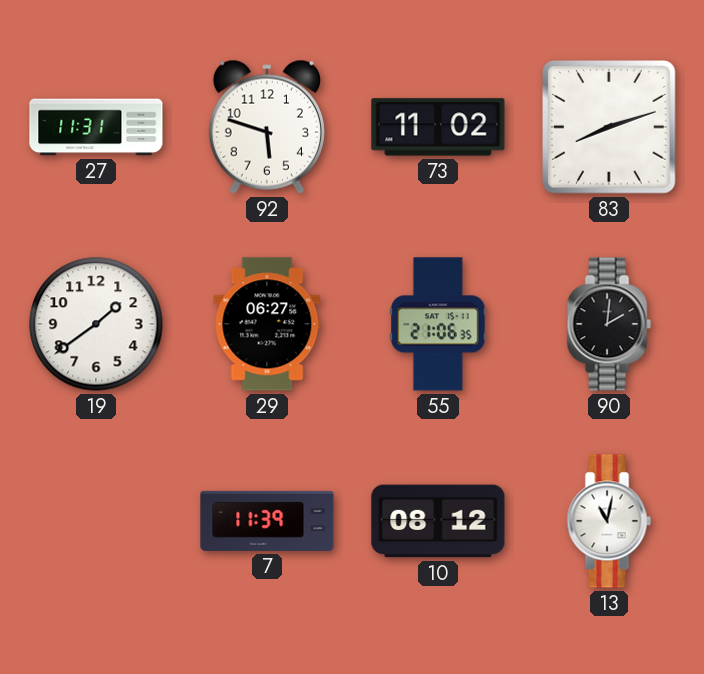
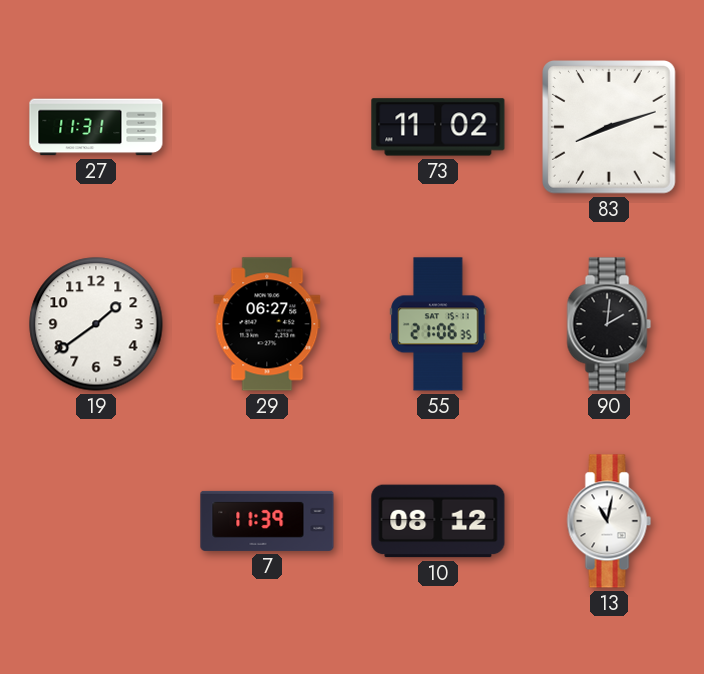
92: 5:48 -> none
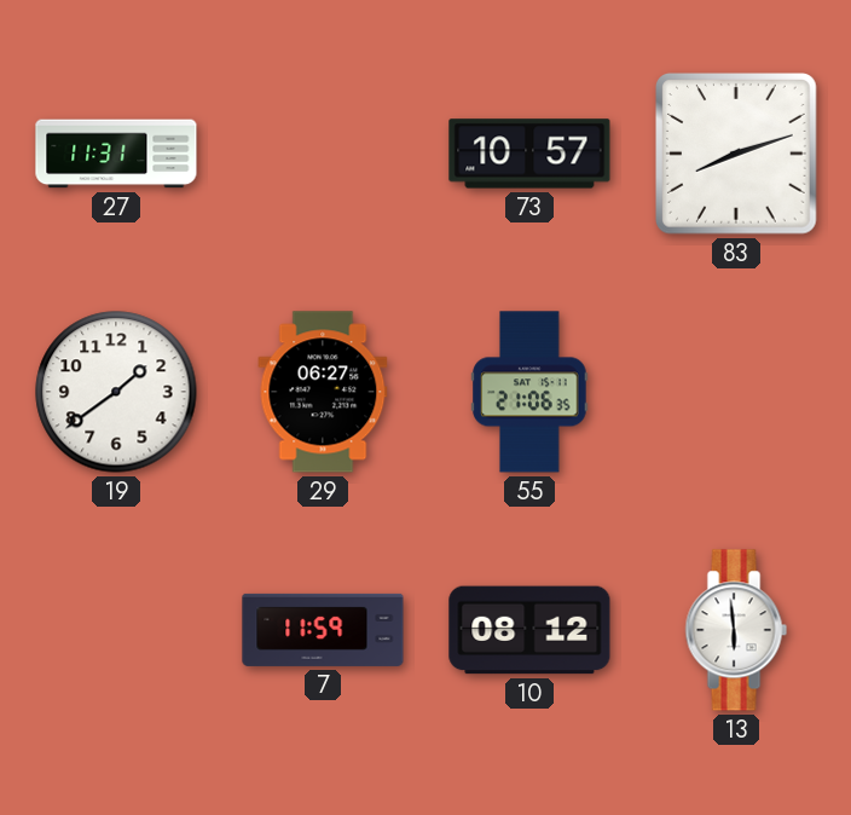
73: 11:02 -> 10:57
90: 2:01 -> none
7: 11:39 -> 11:59
13: 11:02 -> 5:59
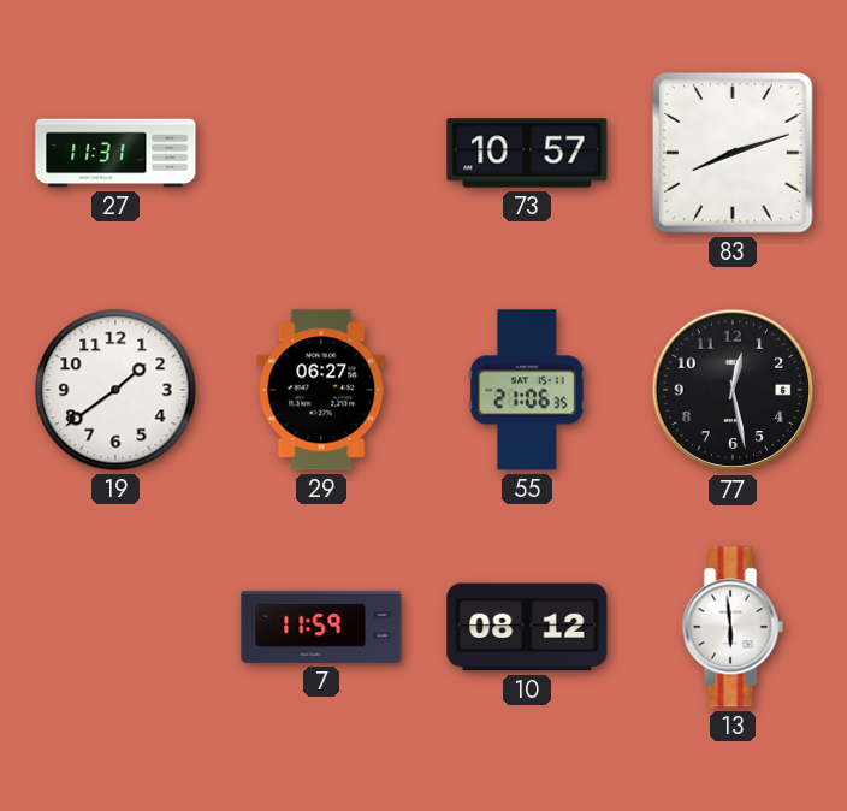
77: none -> 12:28
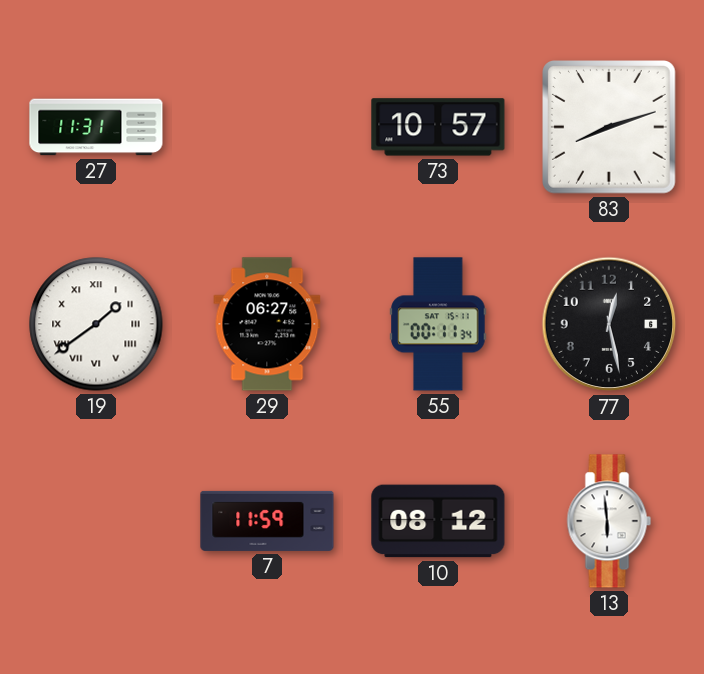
19 numerals: Arabic -> Roman
55: 21:06 -> 00:11
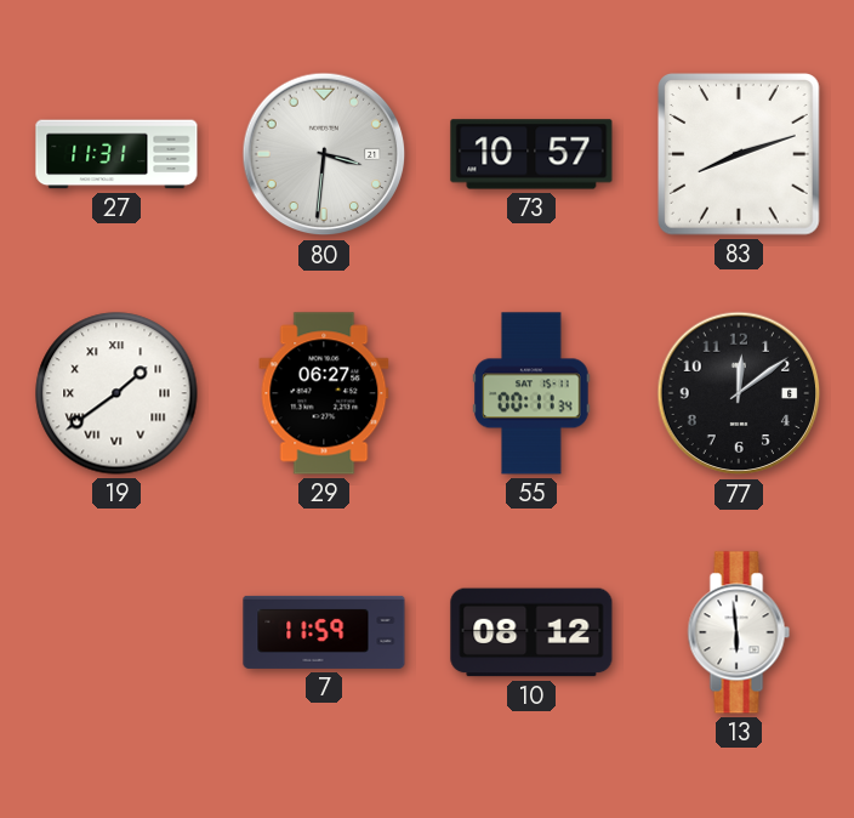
80: none -> 3:31
77: 12:28 -> 12:09
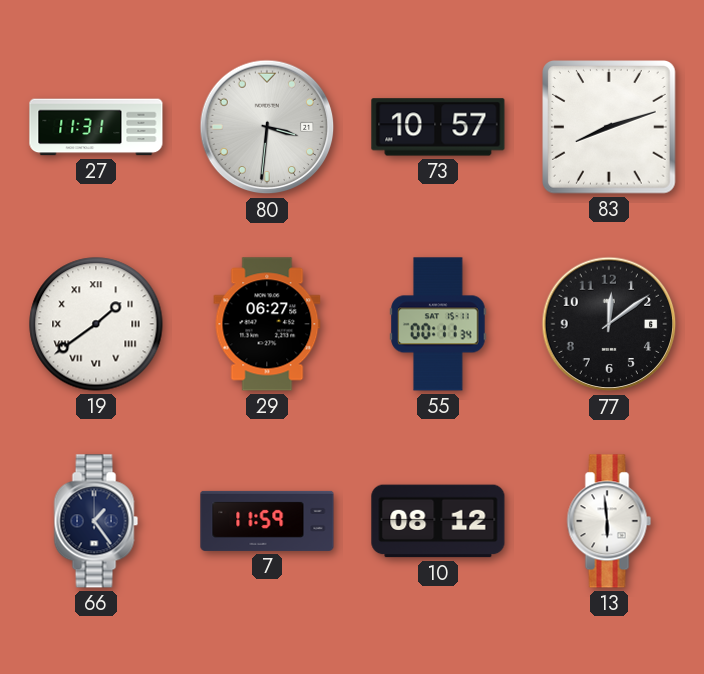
66: none -> 1:24
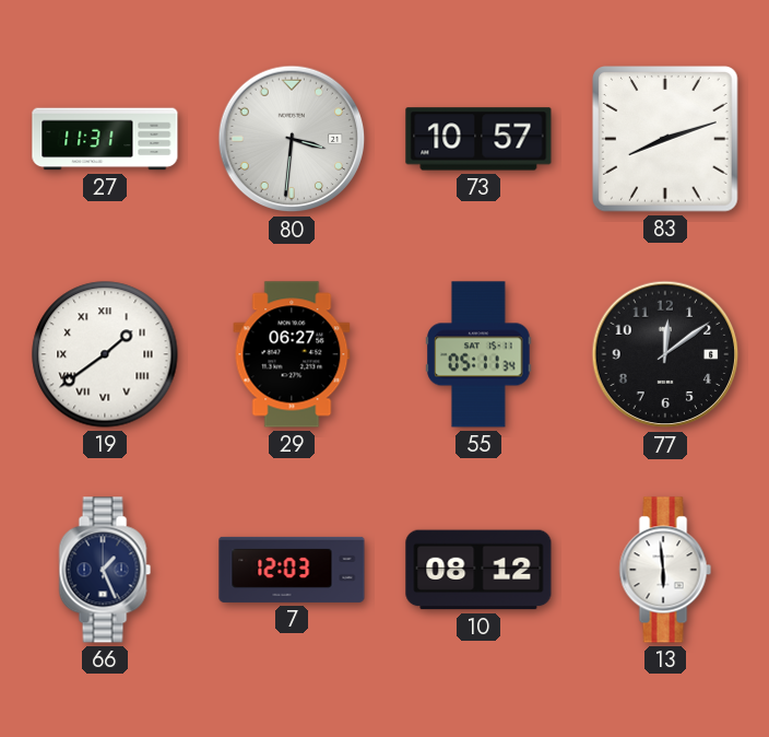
55: 00:11 -> 05:11
66: 1:24 -> 1:26
7: 11:59 -> 12:03
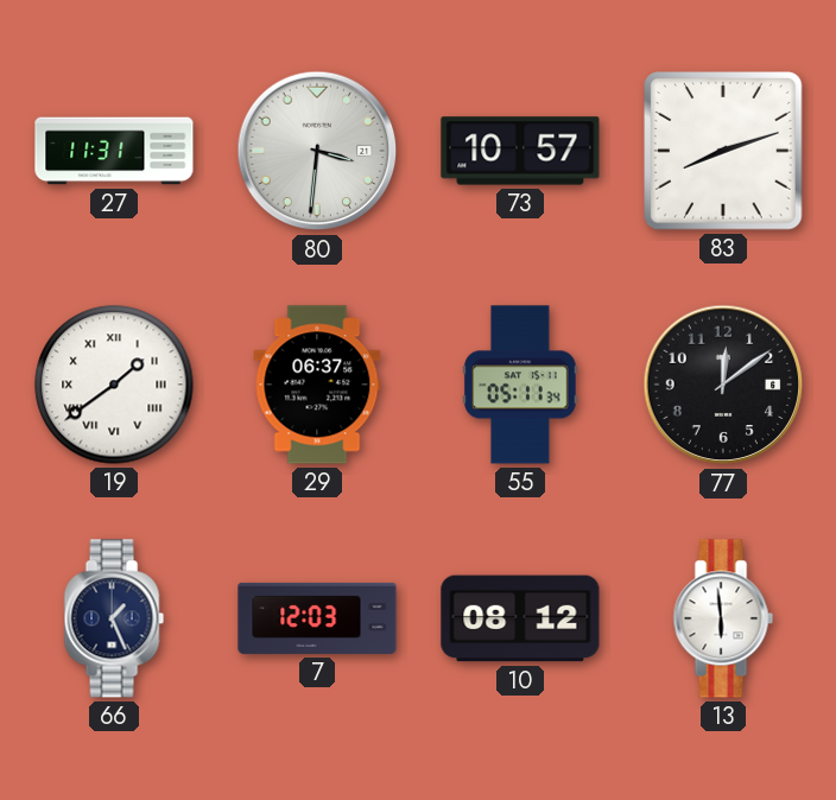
29: 06:27 -> 06:37
